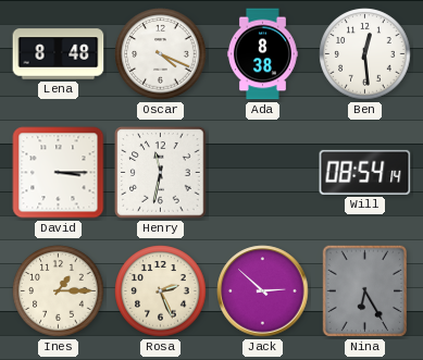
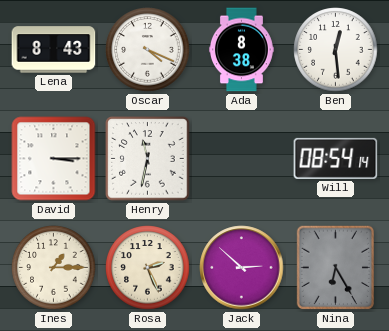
Lena: 8:48 -> 8:43
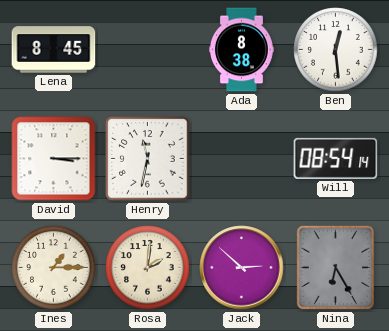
Lena: 8:43 -> 8:45
Oscar: 4:19 -> none
Rosa: 2:26 -> 2:01
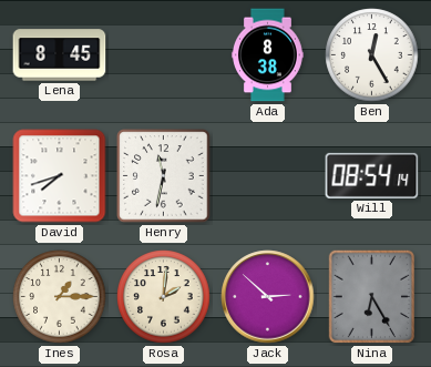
Ben: 12:29 -> 12:25
David: 3:15 -> 7:42
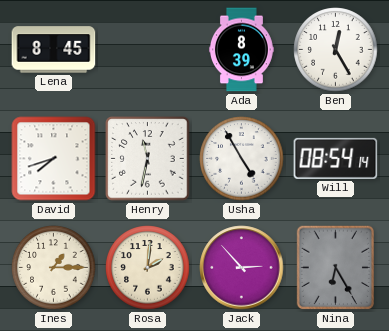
Ada: 8:38 -> 8:39
Usha: none -> 4:55
Jack: 2:52 -> 2:53
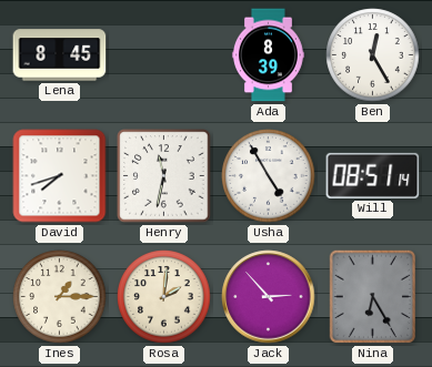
Will: 08:54 -> 08:51
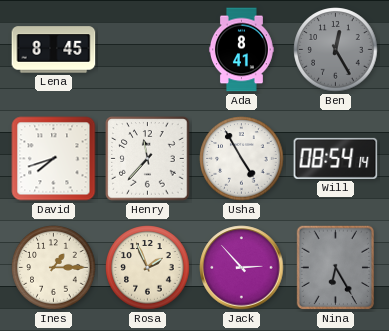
Ada: 8:39 -> 8:41
Ben dial: white -> grey
Henry: 11:32 -> 11:37
Will: 08:51 -> 08:54
Rosa: 2:01 -> 1:56
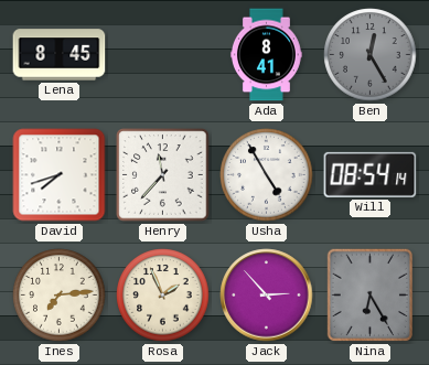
Ines: 1:15 -> 7:14
